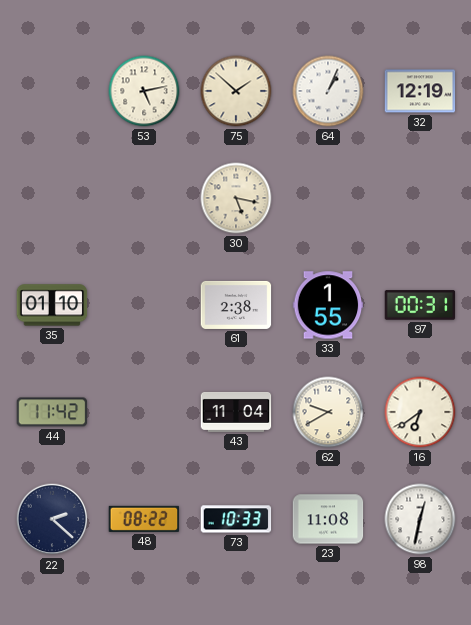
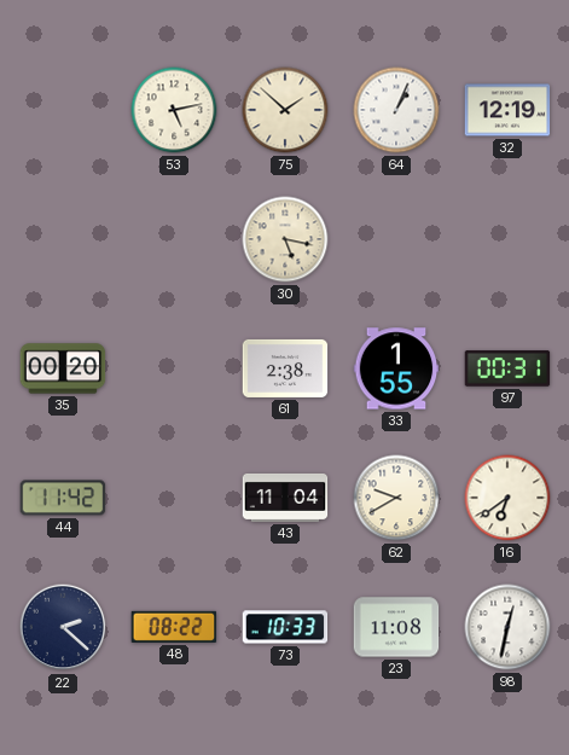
35: 01:10 -> 00:20
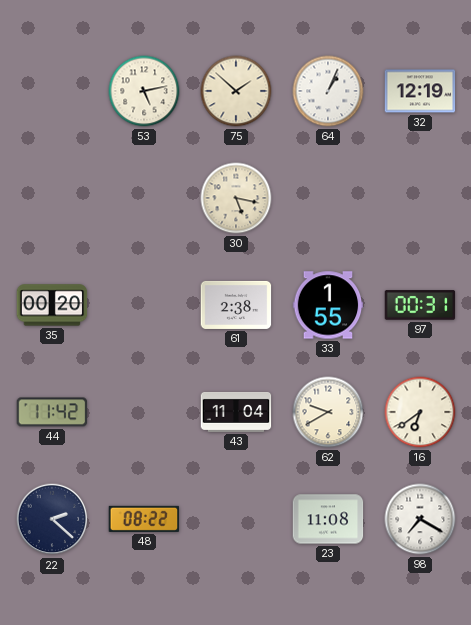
73: 10:33 -> none
98: 12:32 -> 7:20
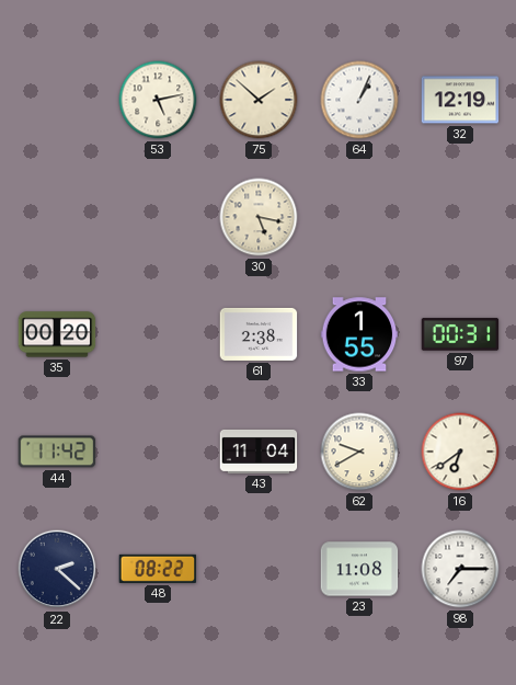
98: 7:20 -> 7:15
